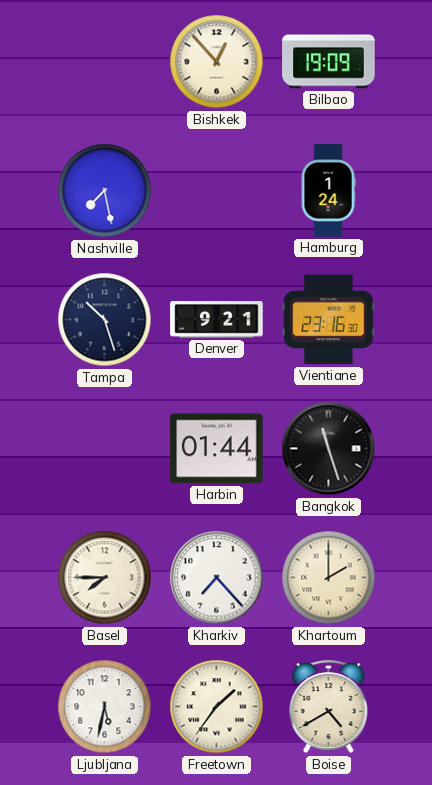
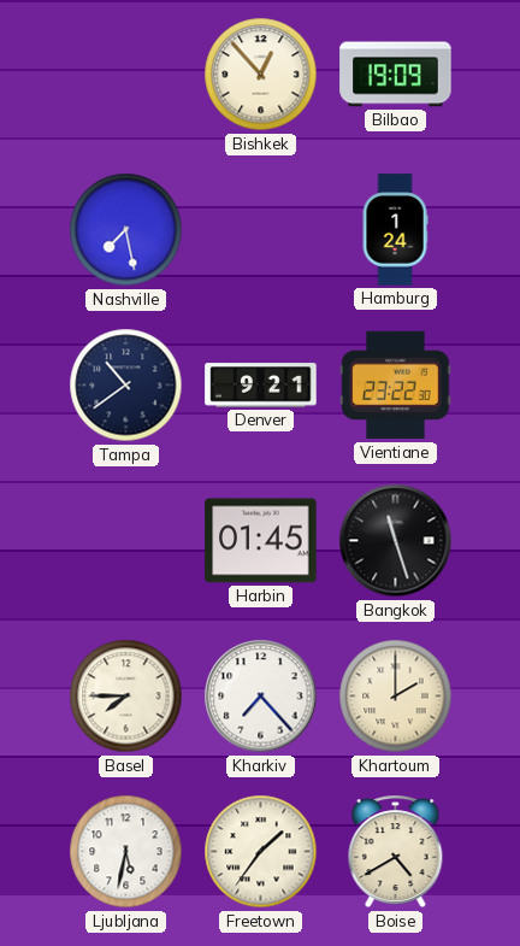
Tampa: 10:27 -> 10:39
Vientiane: 23:16 -> 23:22
Harbin: 01:44 -> 01:45
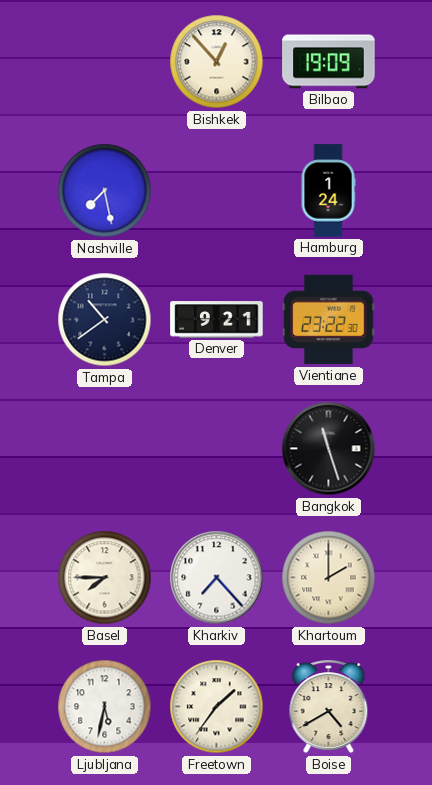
Harbin: 01:45 -> none
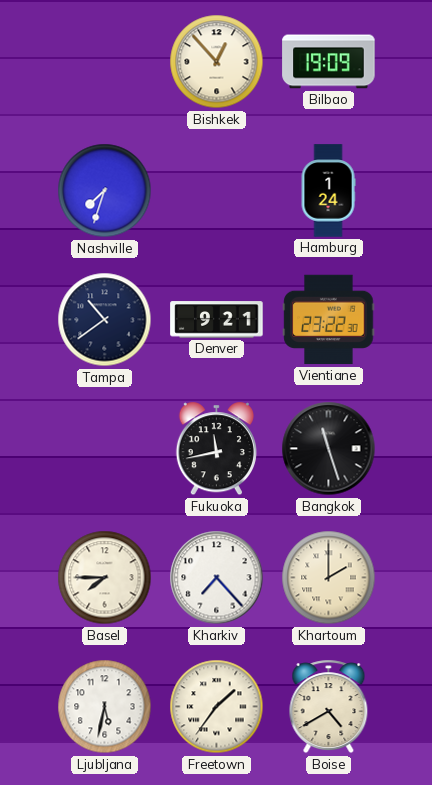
Nashville: 7:28 -> 7:33
Fukuoka: none -> 11:43
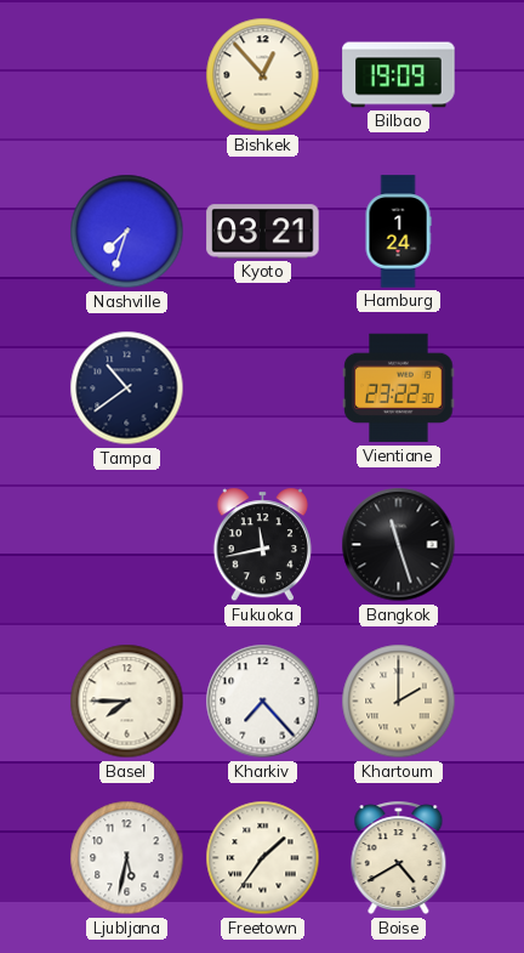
Kyoto: none -> 03:21
Denver: 9:21 -> none
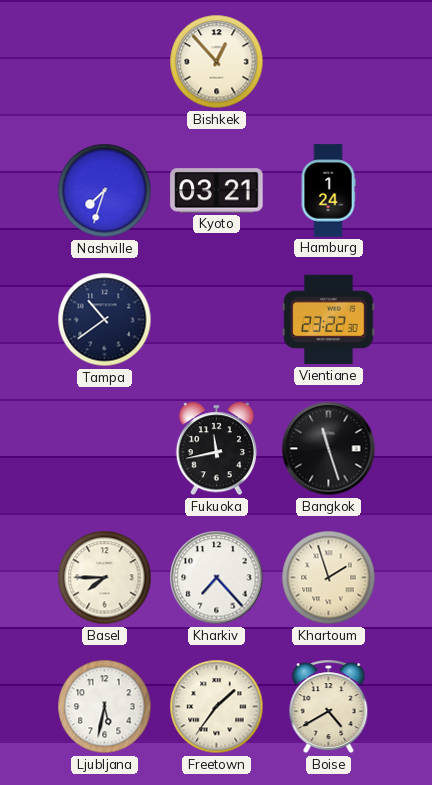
Bilbao: 19:09 -> none
Khartoum: 2:00 -> 1:57
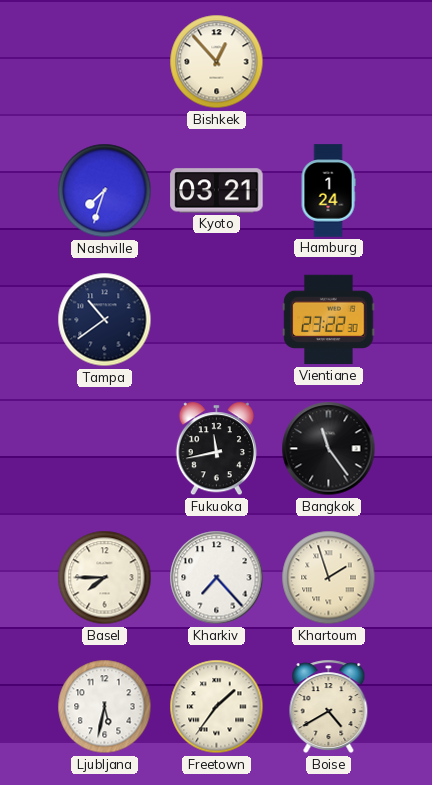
Bangkok: 11:27 -> 11:24
